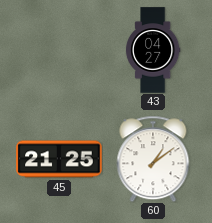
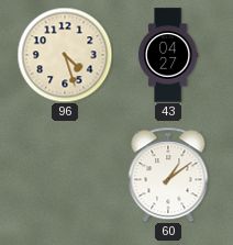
96: none -> 4:27
45: 21:25 -> none
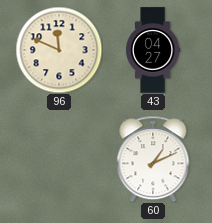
96: 4:27 -> 11:49
60: 1:09 -> 1:11
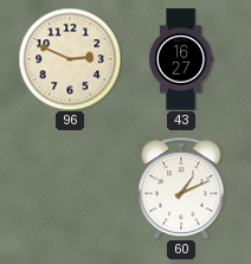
96: 11:49 -> 2:49
43: 04:27 -> 16:27
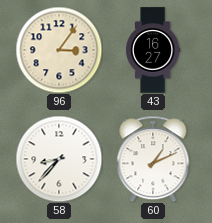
96: 2:49 -> 3:06
58: none -> 8:37
